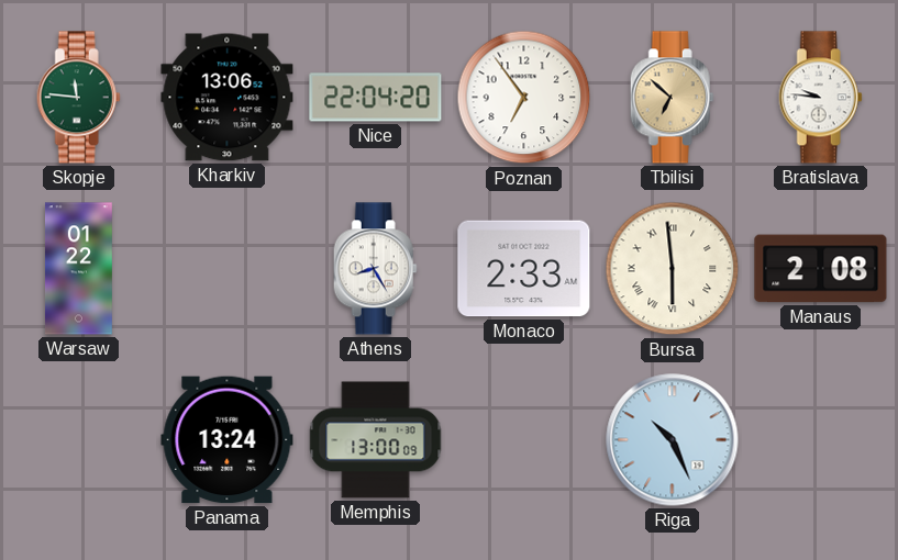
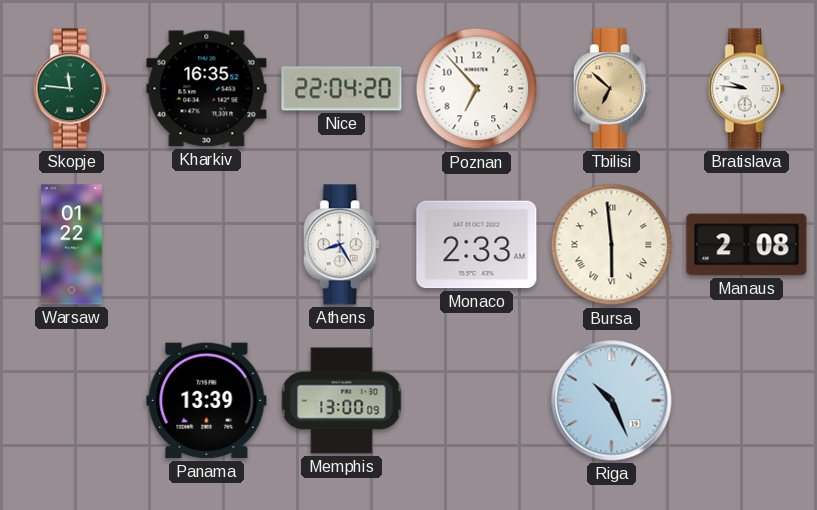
Kharkiv: 13:06 -> 16:35
Poznan: 6:54 -> 6:53
Panama: 13:24 -> 13:39
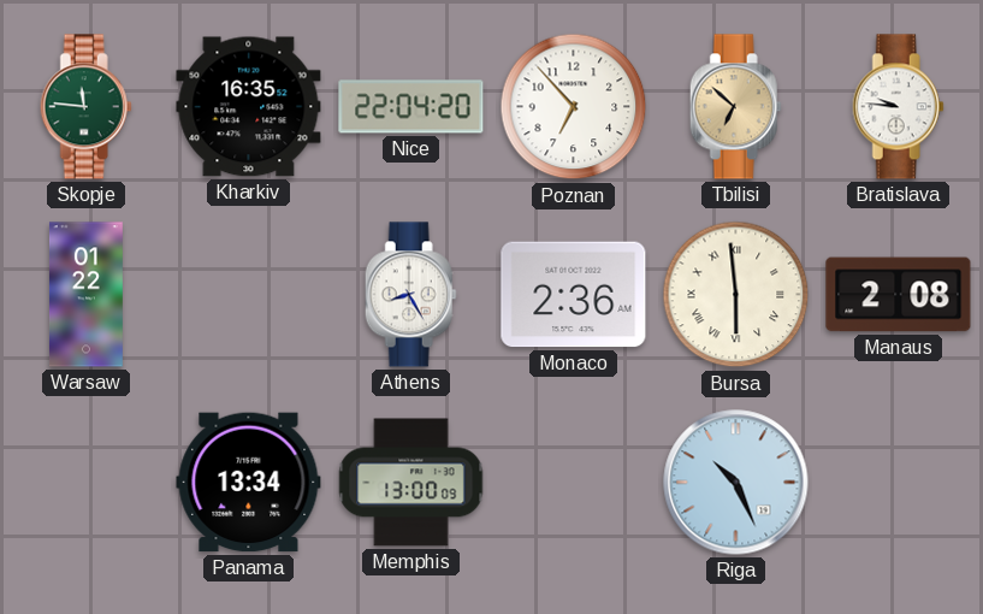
Monaco: 2:33 -> 2:36
Panama: 13:39 -> 13:34
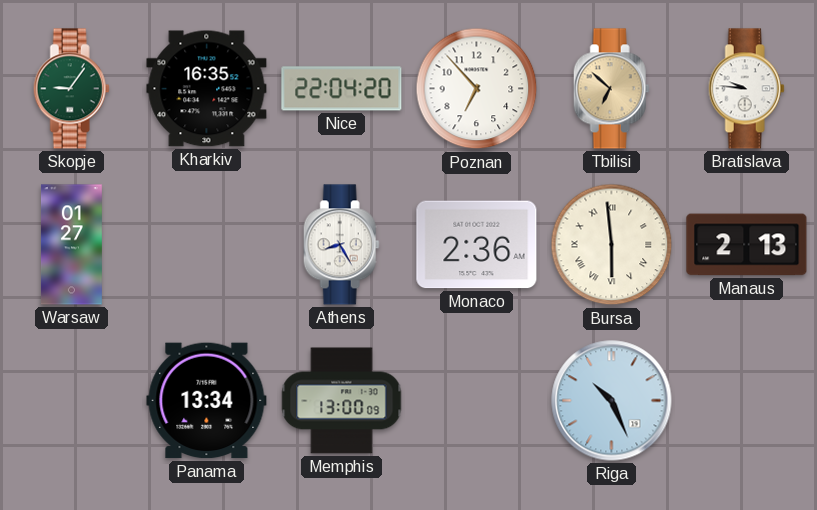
Skopje: 11:46 -> 9:06
Warsaw: 01:22 -> 01:27
Manaus: 2:08 -> 2:13
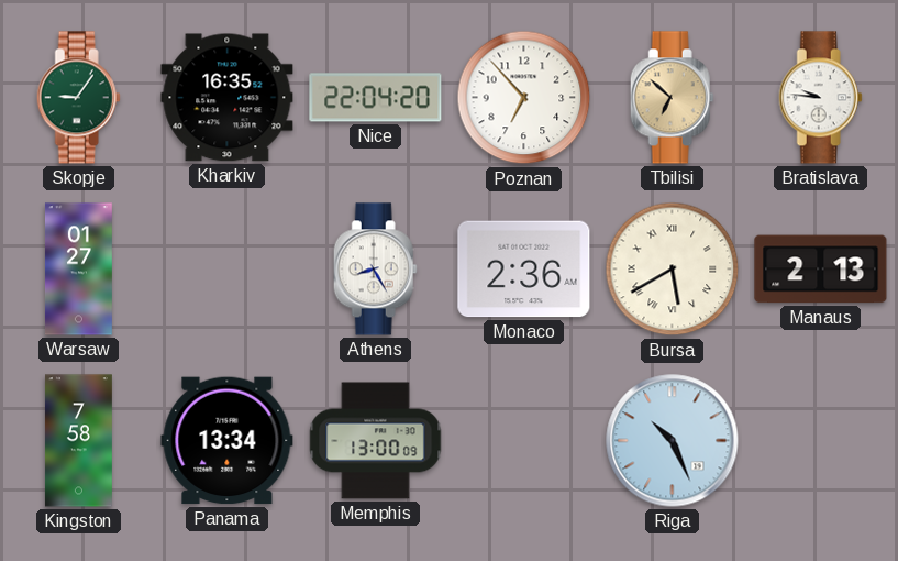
Bursa: 5:59 -> 5:40
Kingston: none -> 7:58
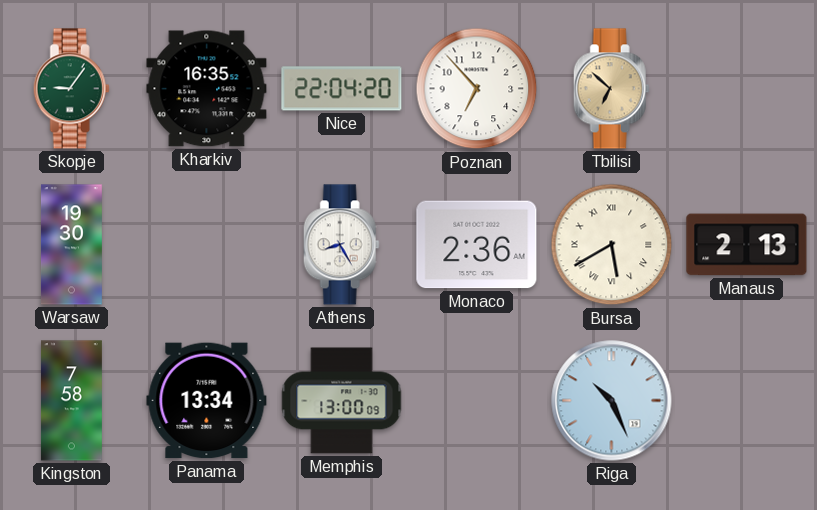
Bratislava: 9:46 -> none
Warsaw: 01:27 -> 19:30
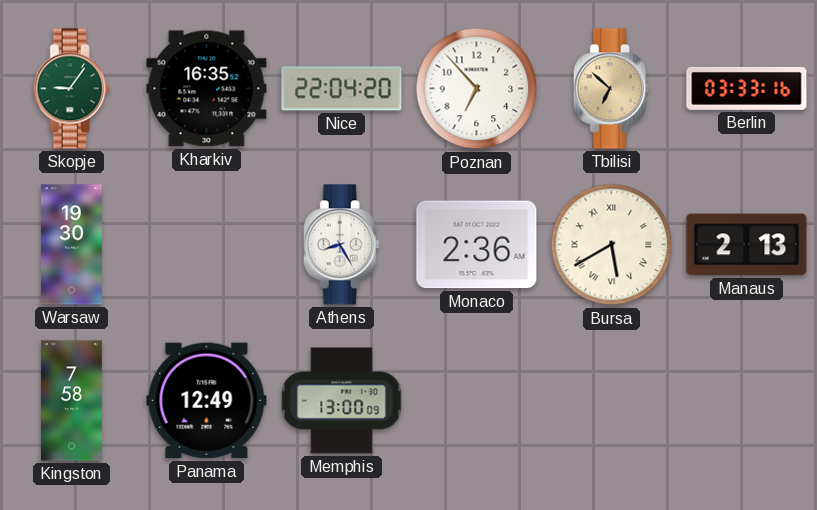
Berlin: none -> 03:33
Panama: 13:34 -> 12:49
Riga: 10:26 -> none
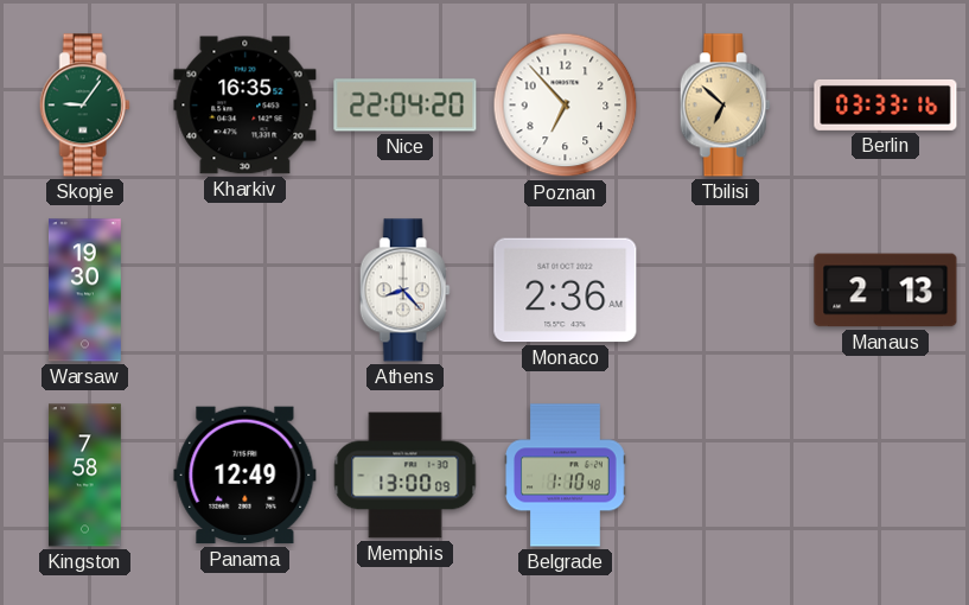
Athens: 8:25 -> 8:23
Bursa: 5:40 -> none
Belgrade: none -> 1:10
